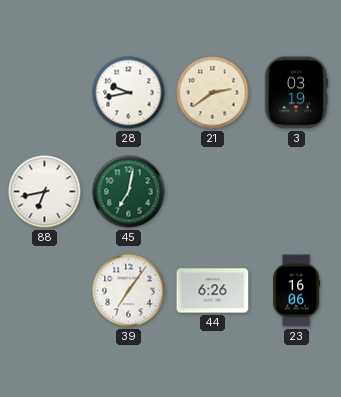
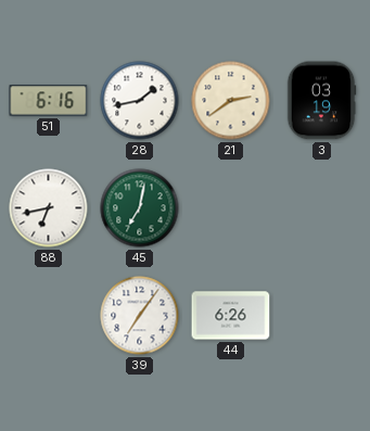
51: none -> 6:16
28: 9:43 -> 1:43
23: 16:06 -> none
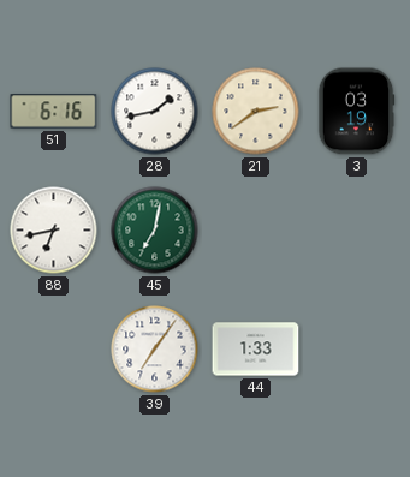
44: 6:26 -> 1:33
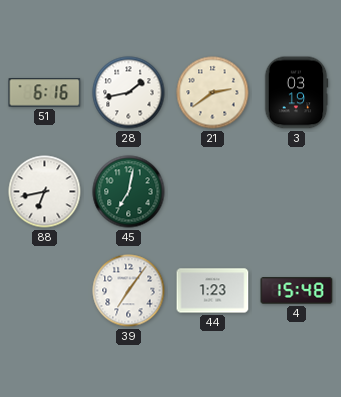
44: 1:33 -> 1:23
4: none -> 15:48
